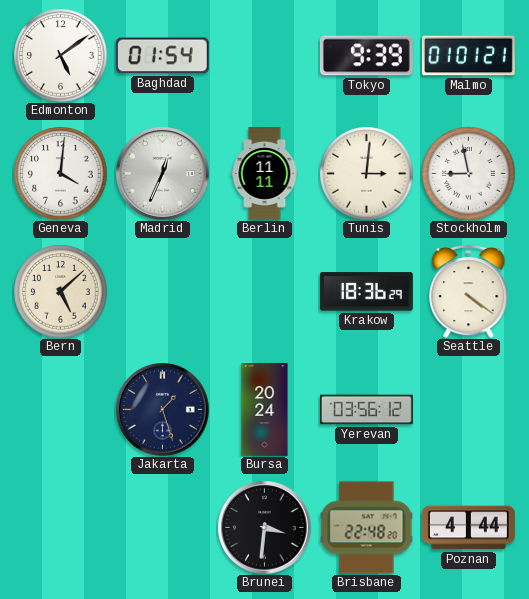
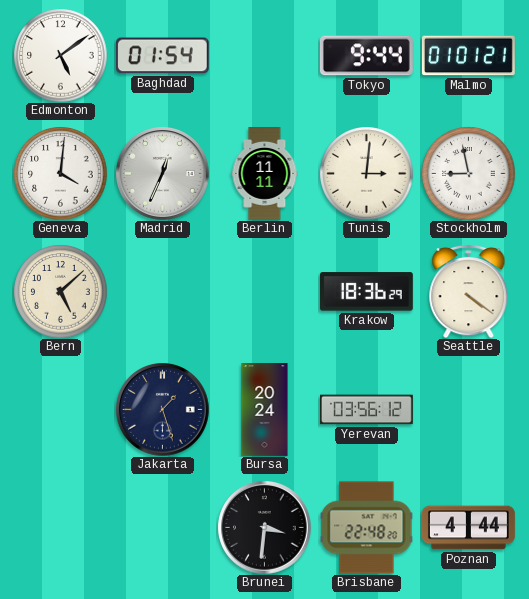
Tokyo: 9:39 -> 9:44
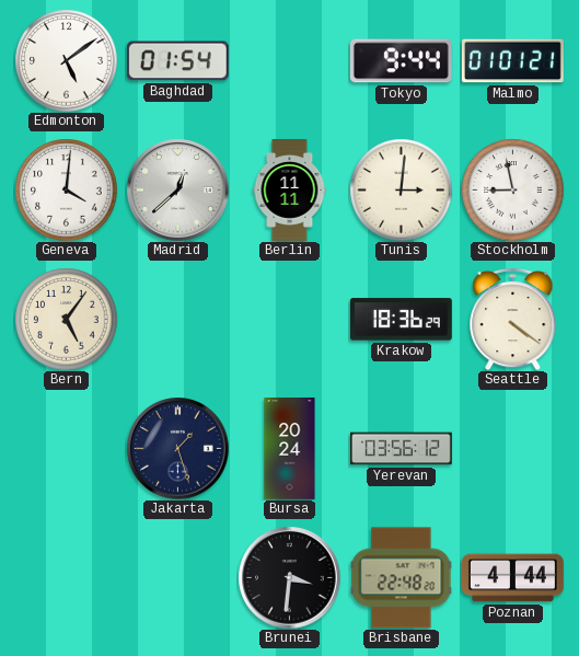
Madrid: 12:34 -> 12:38
Bern: 5:08 -> 5:06
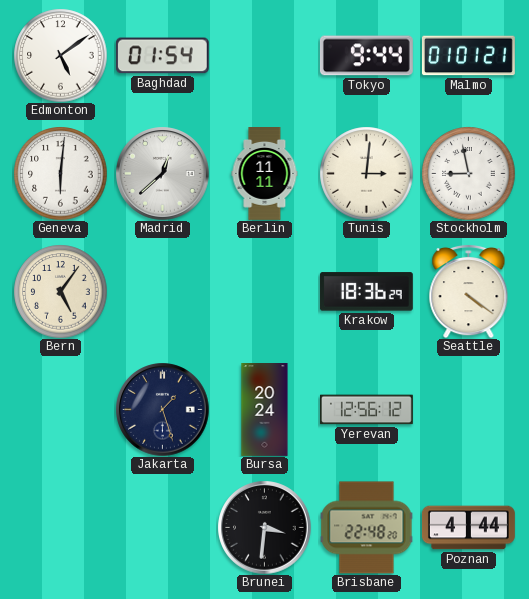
Geneva: 4:01 -> 6:01
Yerevan: 03:56 -> 12:56
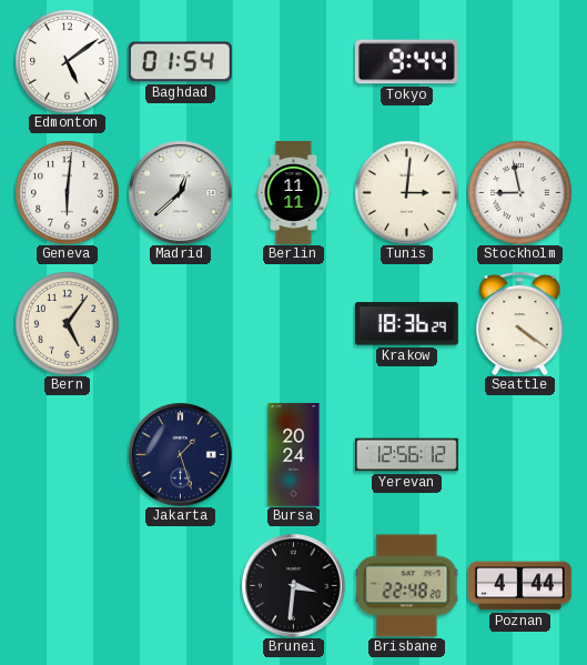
Malmo: 01:01 -> none
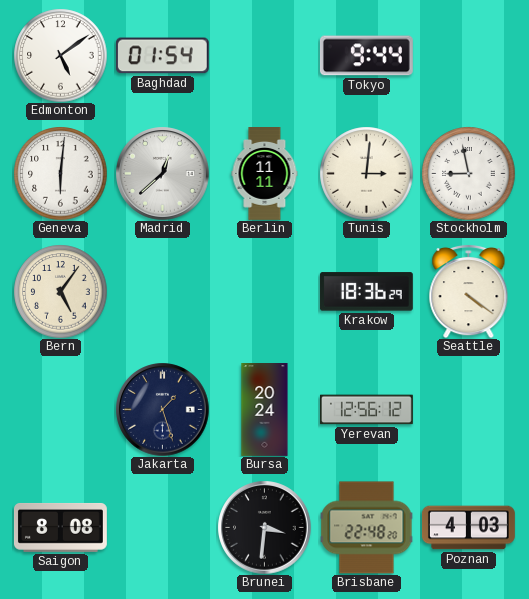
Saigon: none -> 8:08
Poznan: 4:44 -> 4:03
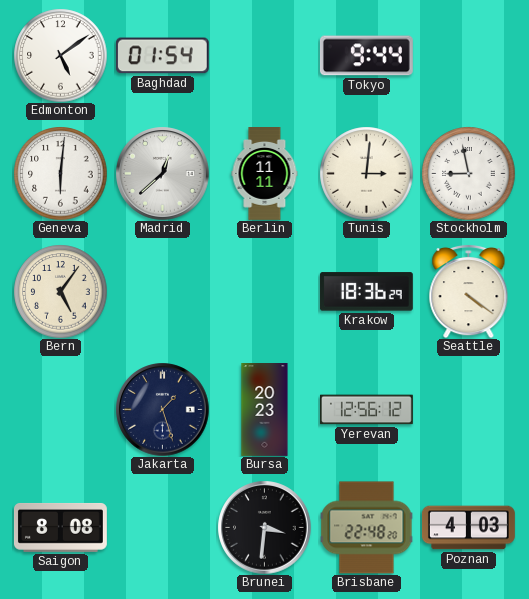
Bursa: 20:24 -> 20:23
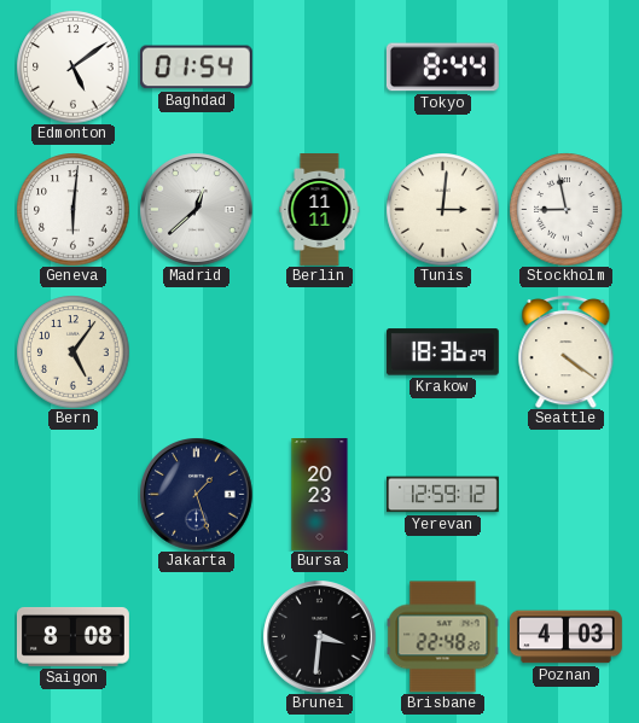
Tokyo: 9:44 -> 8:44
Yerevan: 12:56 -> 12:59
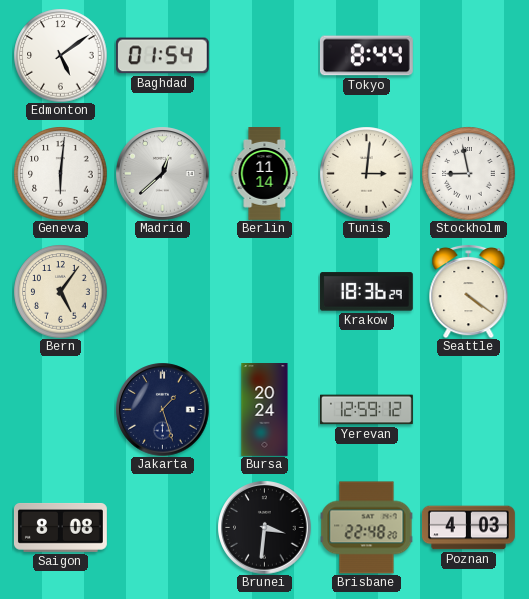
Berlin: 11:11 -> 11:14
Bursa: 20:23 -> 20:24
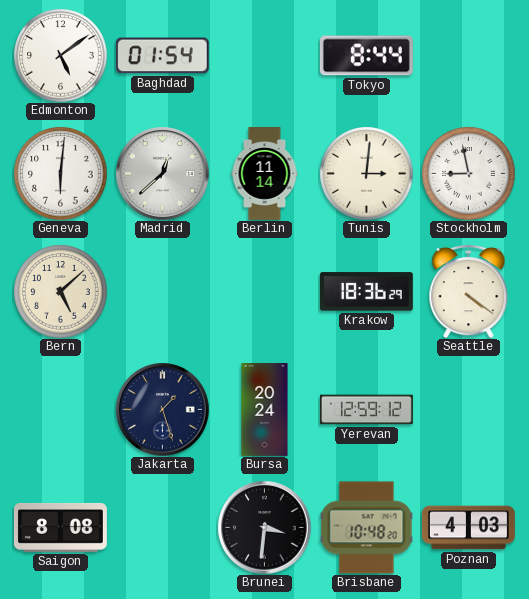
Bern: 5:06 -> 5:08
Brisbane: 22:48 -> 10:48
